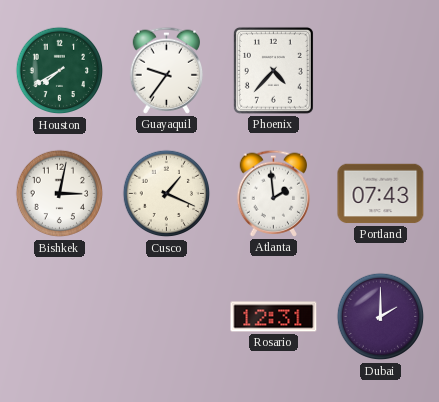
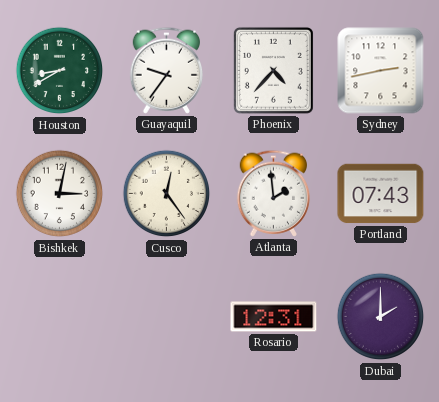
Houston: 7:40 -> 8:40
Sydney: none -> 2:43
Cusco: 1:19 -> 12:24
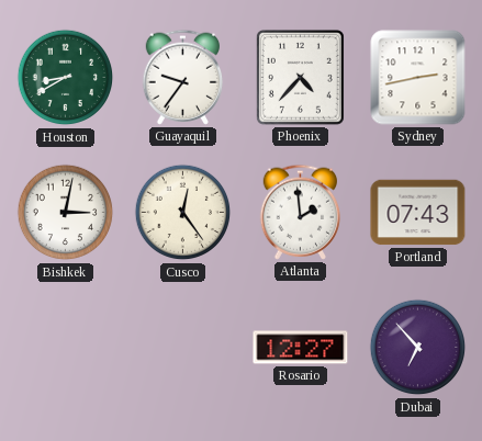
Rosario: 12:31 -> 12:27
Dubai: 2:00 -> 6:53
